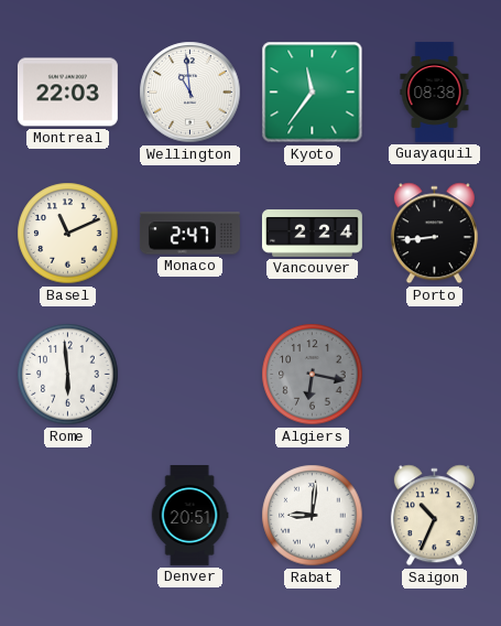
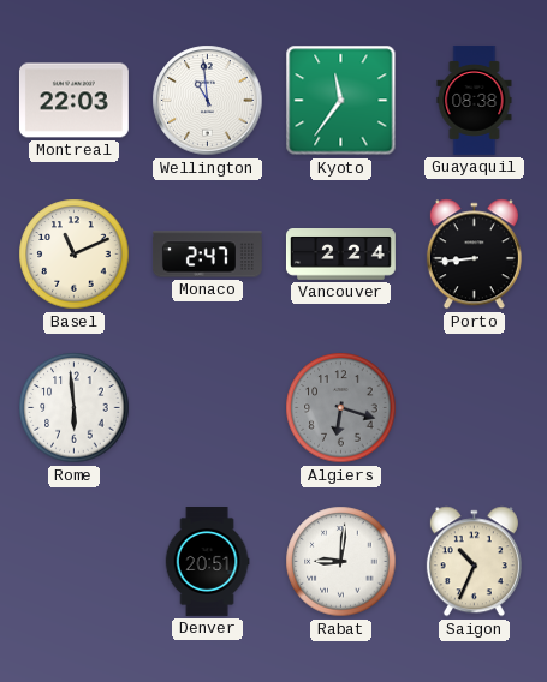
Algiers: 6:17 -> 6:18
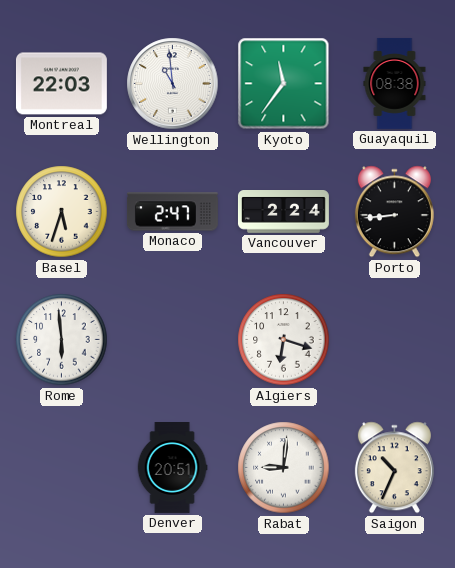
Basel: 11:11 -> 5:33
Algiers dial: grey -> white
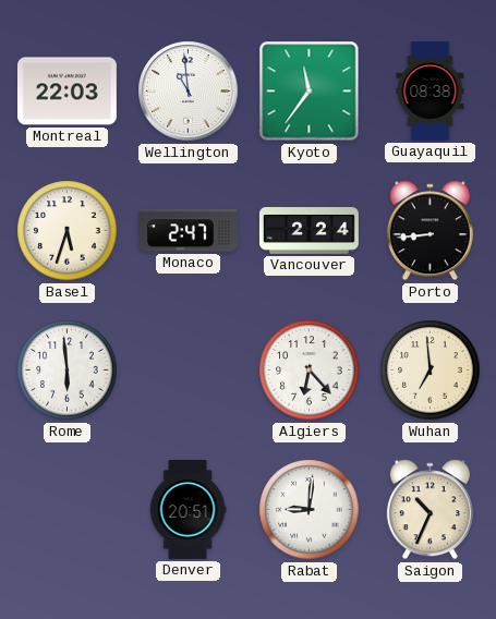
Algiers: 6:18 -> 6:23
Wuhan: none -> 6:59
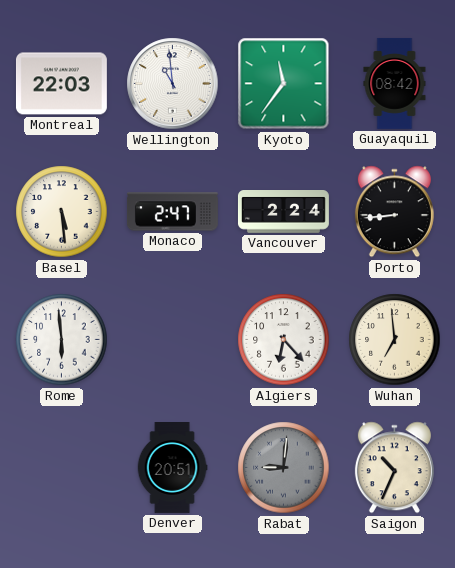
Guayaquil: 08:38 -> 08:42
Basel: 5:33 -> 5:29
Rabat dial: white -> grey
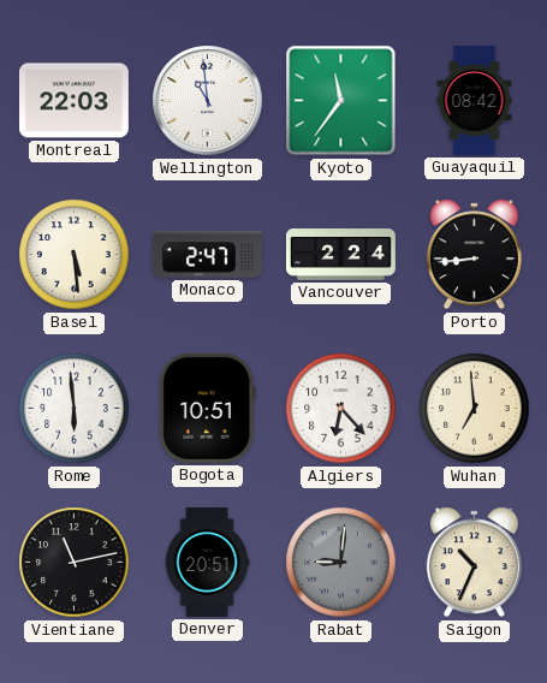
Bogota: none -> 10:51
Vientiane: none -> 11:13
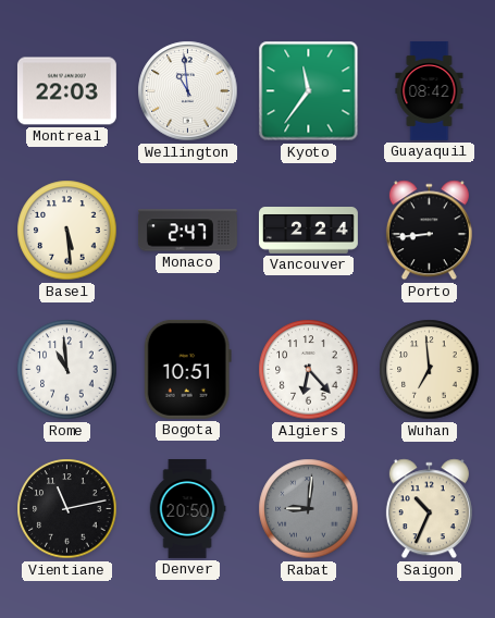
Rome: 5:59 -> 10:59
Denver: 20:51 -> 20:50
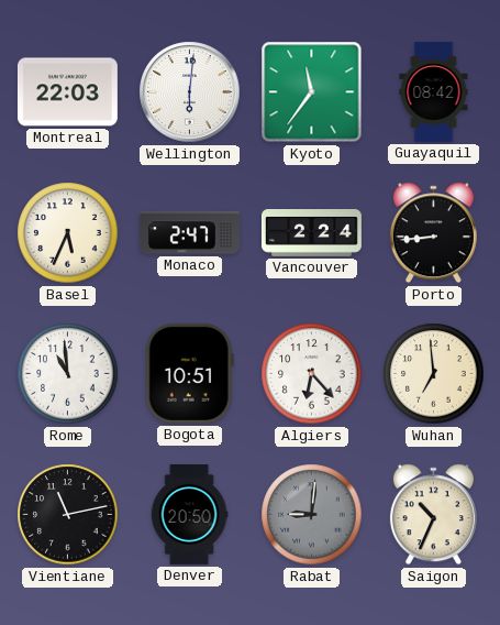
Wellington: 10:59 -> 6:01
Basel: 5:29 -> 5:34
